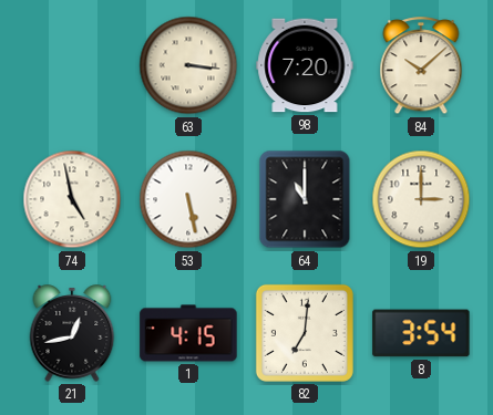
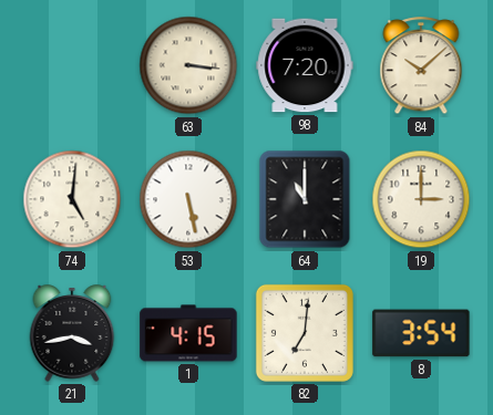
74: 4:58 -> 5:01
21: 12:43 -> 3:43
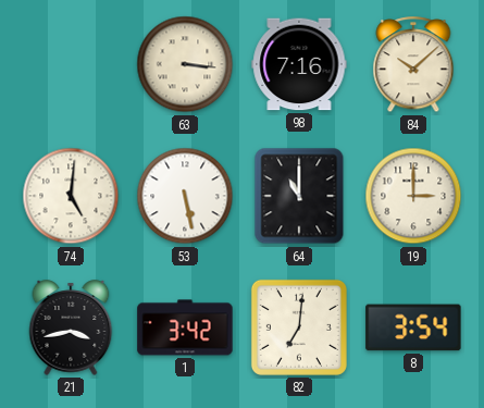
98: 7:20 -> 7:16
1: 4:15 -> 3:42
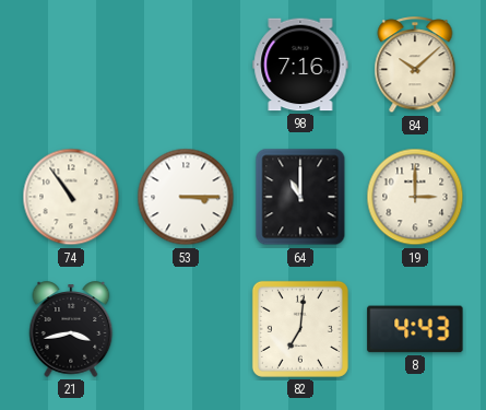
63: 3:16 -> none
74: 5:01 -> 10:54
53: 5:28 -> 3:15
1: 3:42 -> none
8: 3:54 -> 4:43
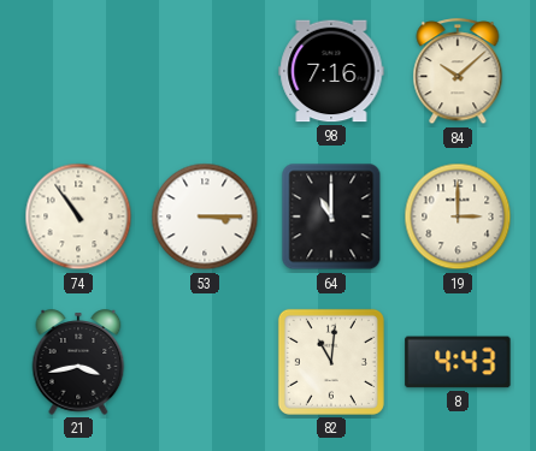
82: 7:01 -> 11:01
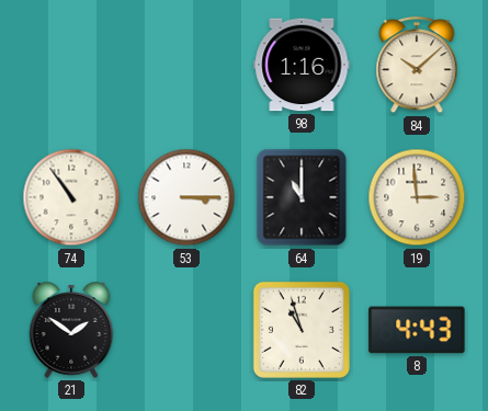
98: 7:16 -> 1:16
19: 3:00 -> 2:59
21: 3:43 -> 1:51
82: 11:01 -> 10:57
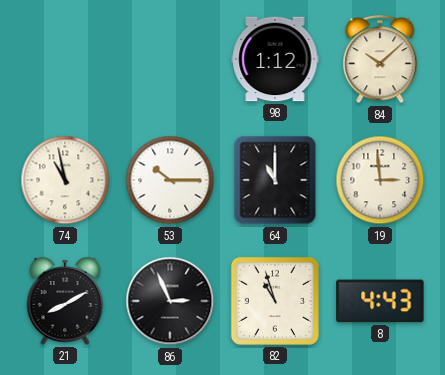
98: 1:16 -> 1:12
74: 10:54 -> 10:58
53: 3:15 -> 10:15
21: 1:51 -> 8:10
86: none -> 2:56
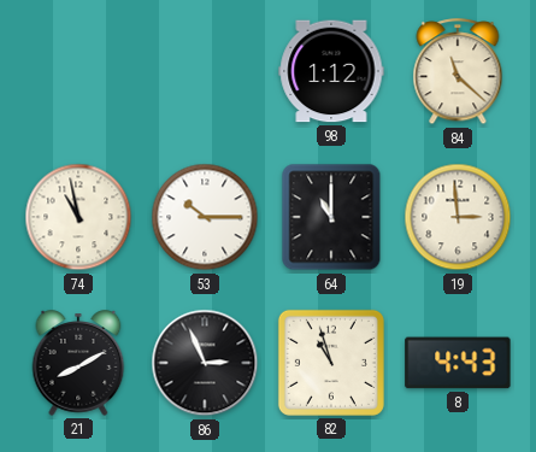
84: 10:08 -> 11:22
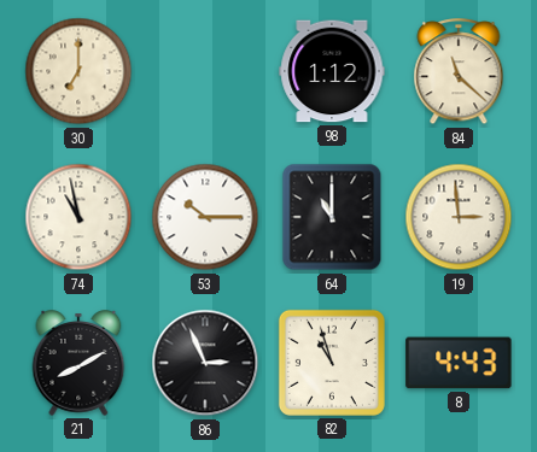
30: none -> 7:00
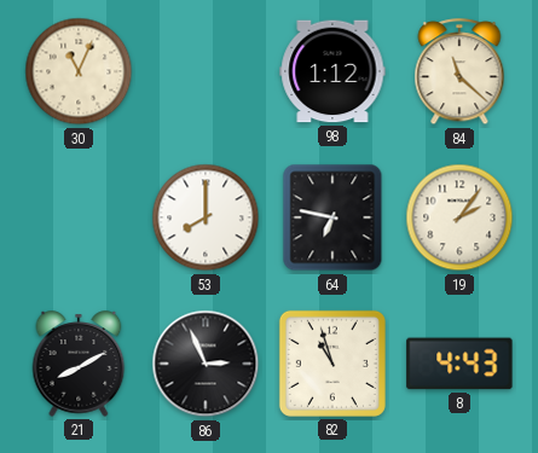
30: 7:00 -> 11:04
74: 10:58 -> none
53: 10:15 -> 8:00
64: 11:00 -> 6:47
19: 2:59 -> 2:06
